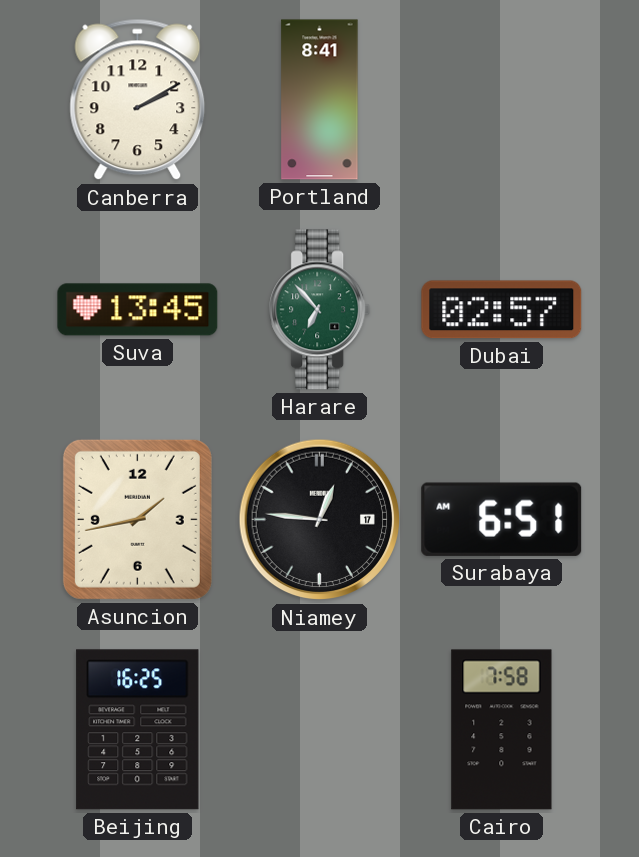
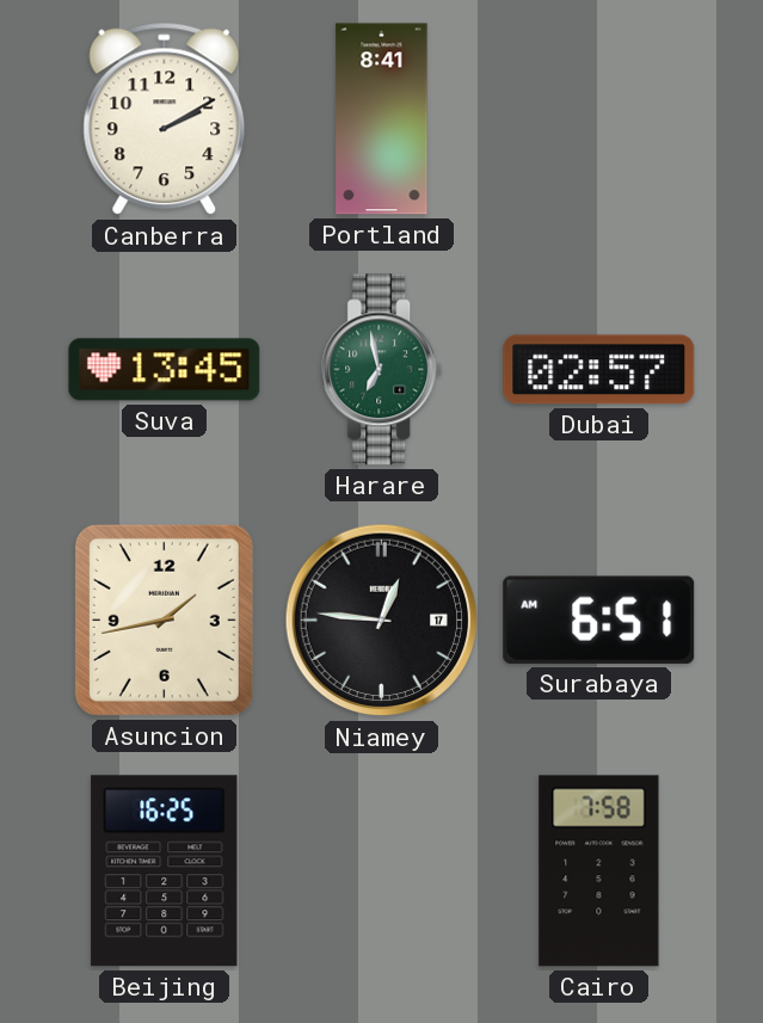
Harare: 6:53 -> 6:58
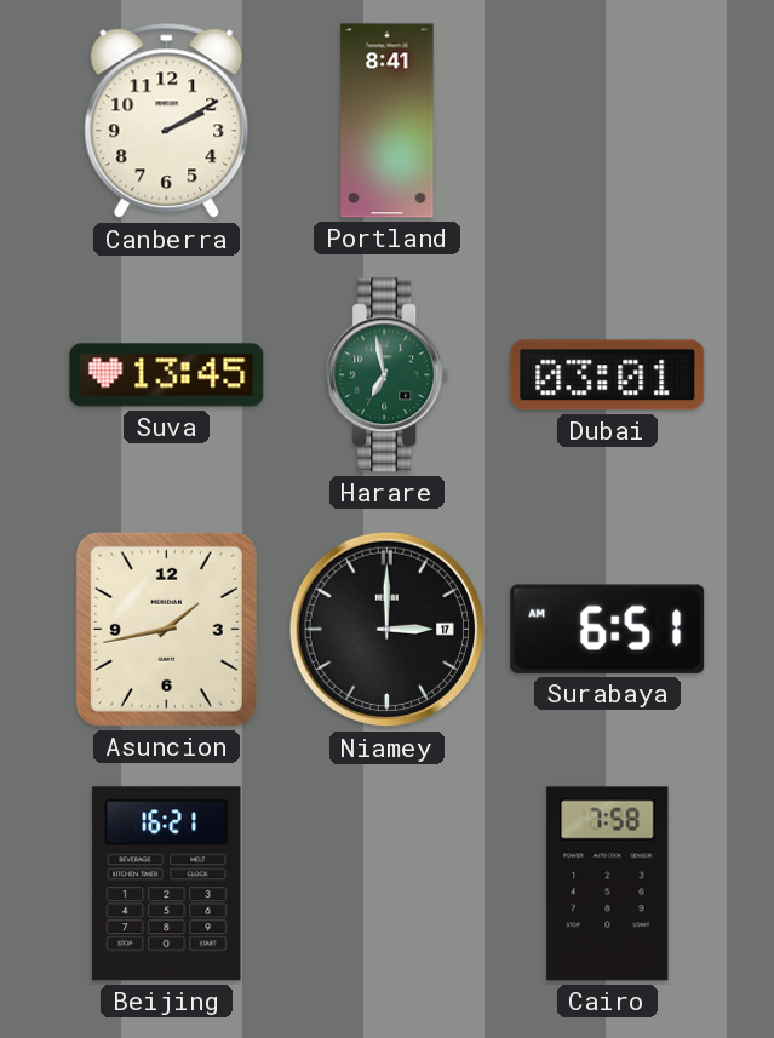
Dubai: 02:57 -> 03:01
Niamey: 12:46 -> 3:00
Beijing: 16:25 -> 16:21
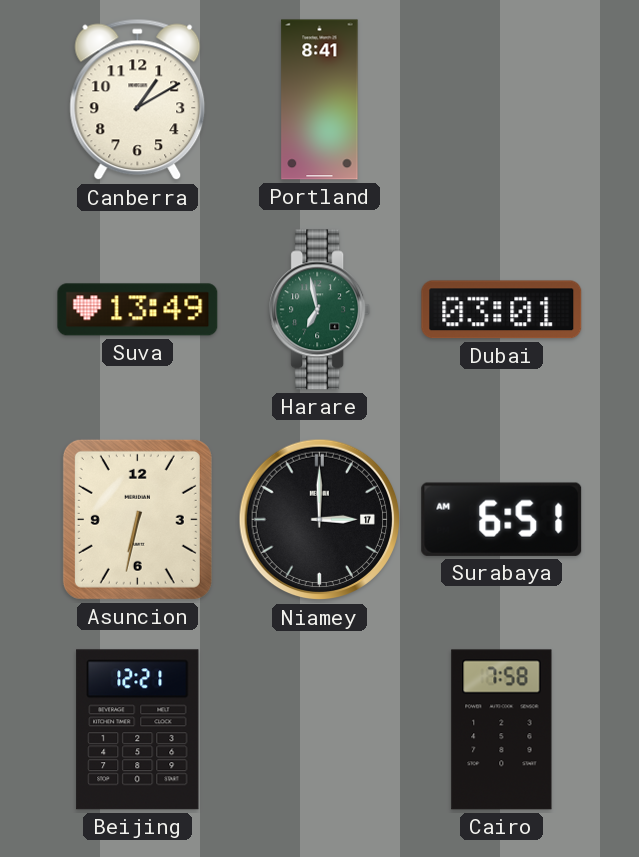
Canberra: 2:10 -> 1:10
Suva: 13:45 -> 13:49
Asuncion: 1:43 -> 6:32
Beijing: 16:21 -> 12:21
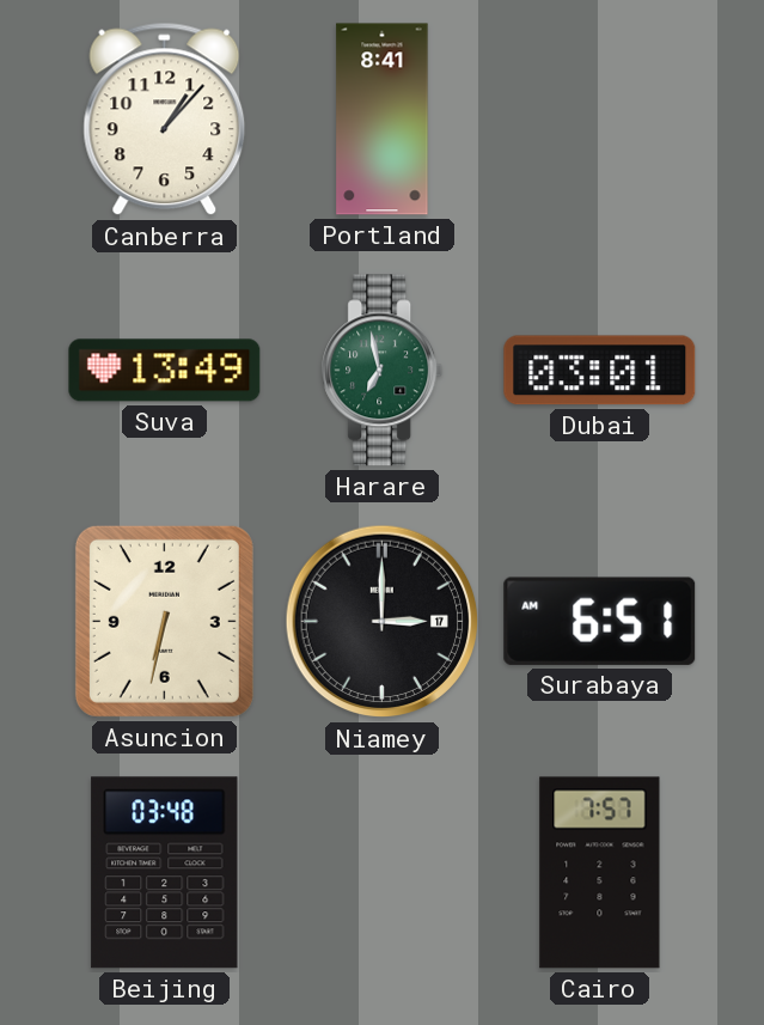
Canberra: 1:10 -> 1:07
Beijing: 12:21 -> 03:48
Cairo: 7:58 -> 7:57
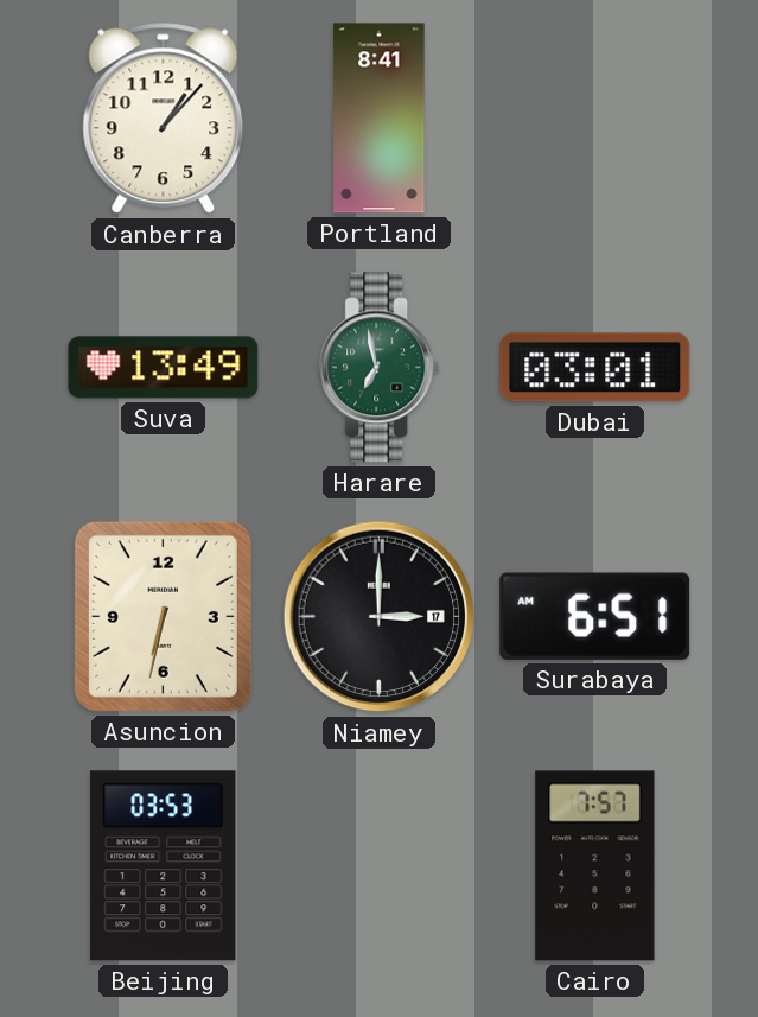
Beijing: 03:48 -> 03:53
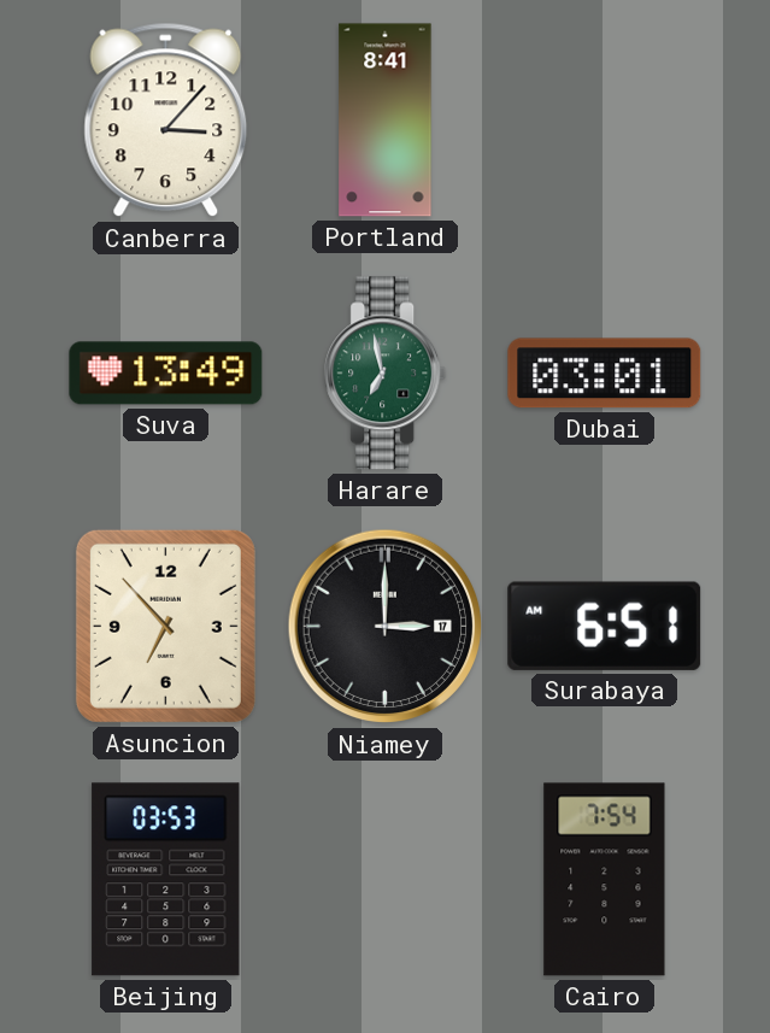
Canberra: 1:07 -> 3:07
Asuncion: 6:32 -> 6:53
Cairo: 7:57 -> 7:54
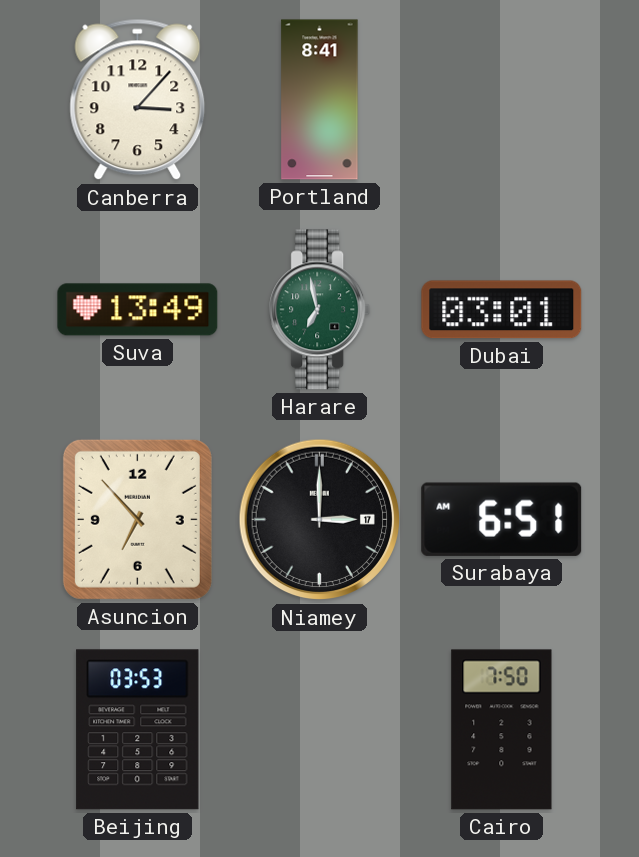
Cairo: 7:54 -> 7:50
